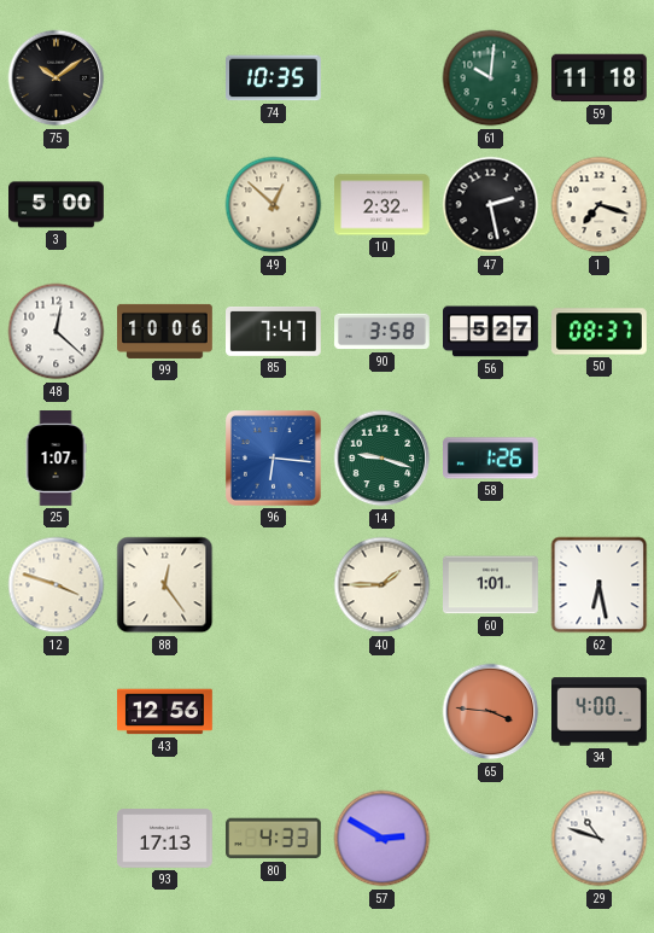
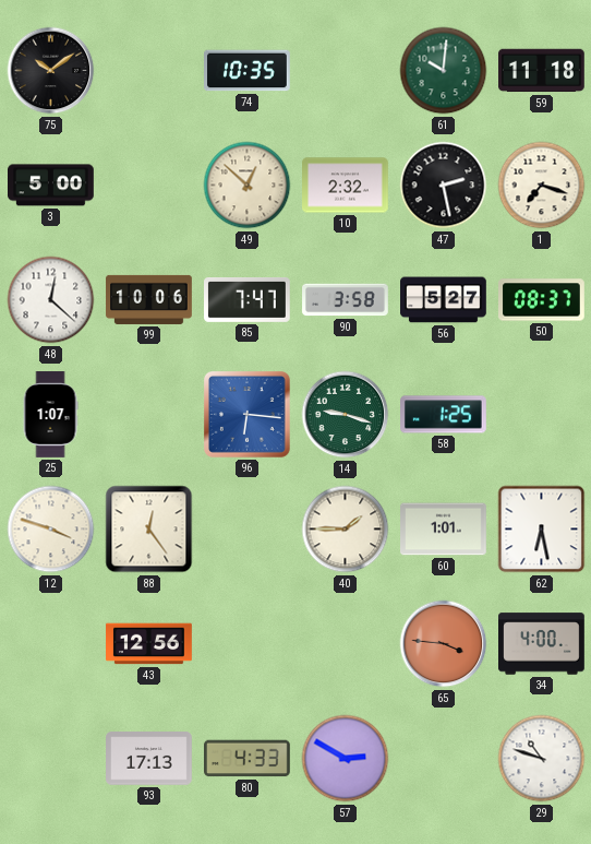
58: 1:26 -> 1:25
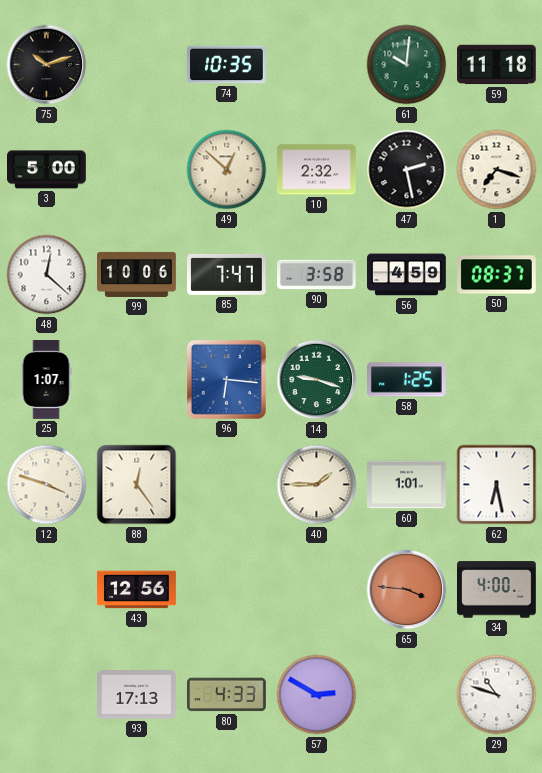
75: 10:09 -> 10:12
56: 5:27 -> 4:59
